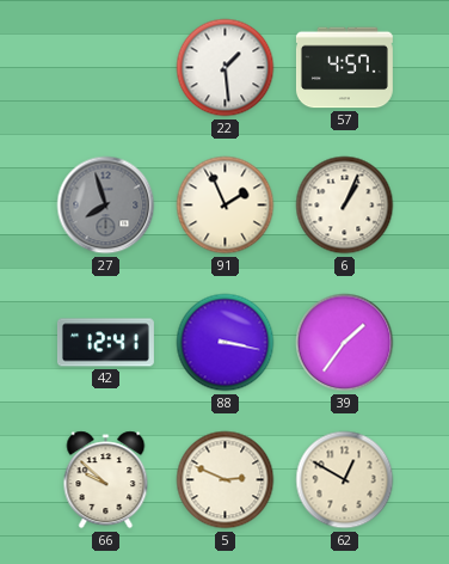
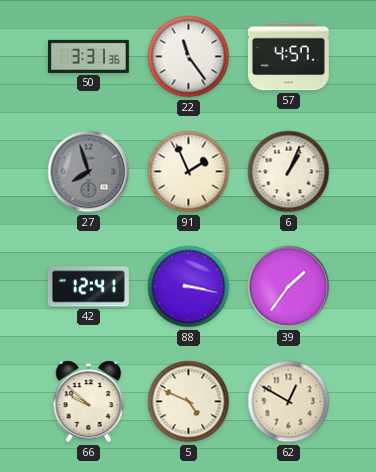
50: none -> 3:31
22: 1:29 -> 11:24
5: 2:49 -> 4:49
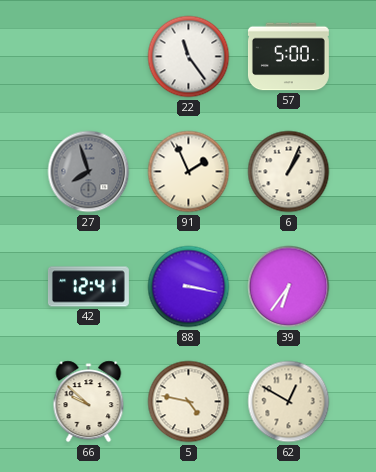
50: 3:31 -> none
57: 4:57 -> 5:00
39: 1:36 -> 6:36
5: 4:49 -> 4:47
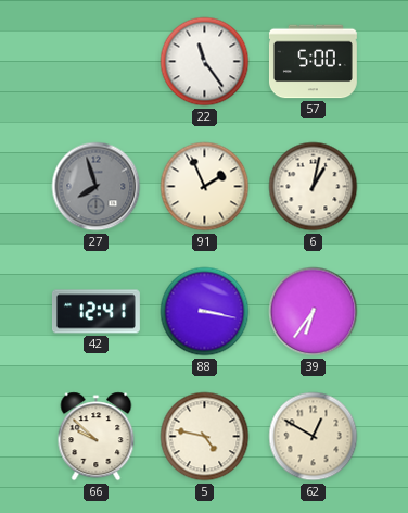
6: 1:04 -> 1:02
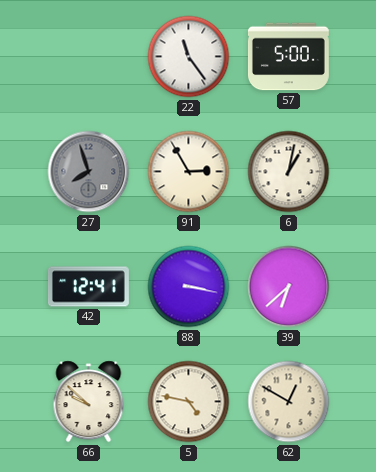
91: 1:56 -> 2:55
39: 6:36 -> 6:38
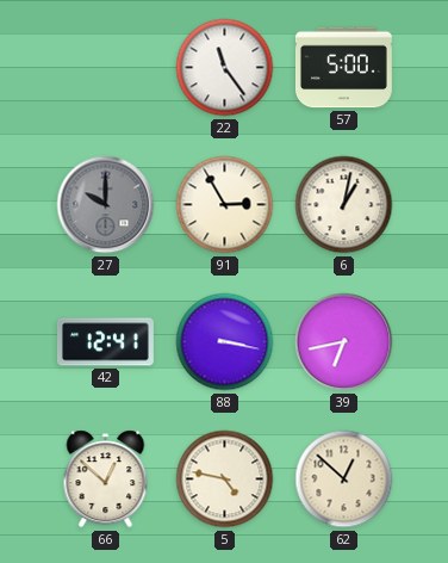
27: 7:57 -> 10:00
39: 6:38 -> 6:43
66: 9:52 -> 12:52
62: 12:50 -> 12:52
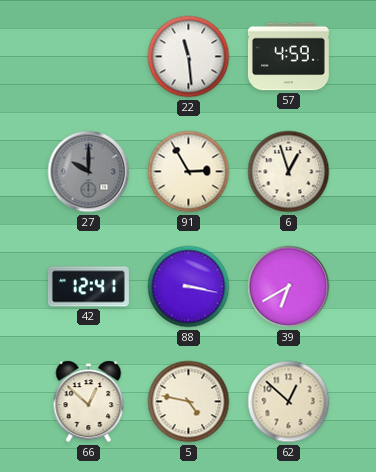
22: 11:24 -> 11:29
57: 5:00 -> 4:59
6: 1:02 -> 12:57
39: 6:43 -> 6:40
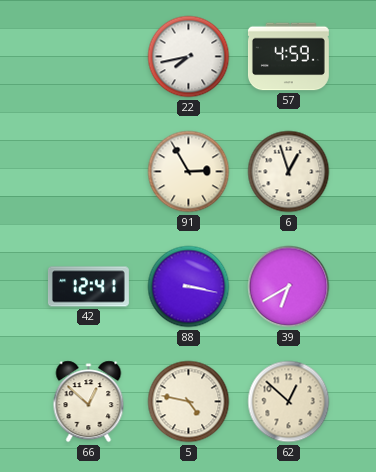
22: 11:29 -> 7:43
27: 10:00 -> none
